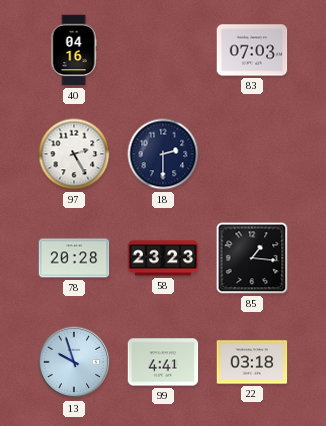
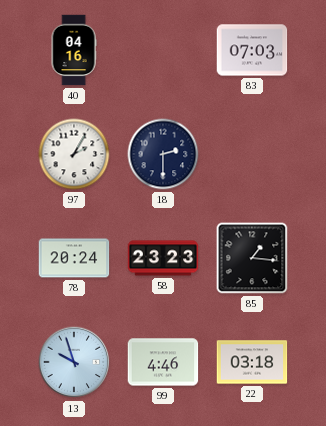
97: 2:25 -> 2:05
78: 20:28 -> 20:24
99: 4:41 -> 4:46
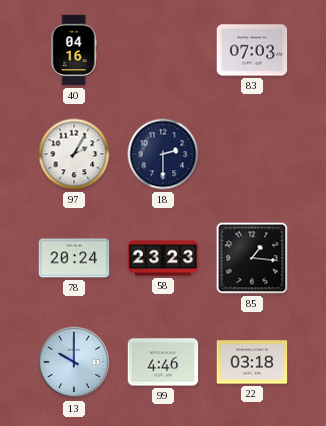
13: 9:57 -> 10:00
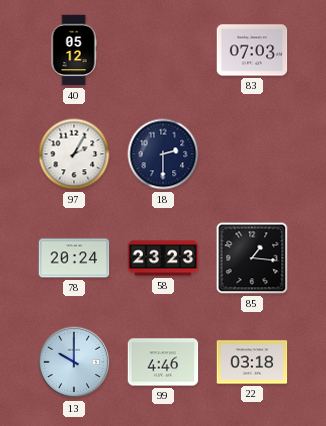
40: 04:16 -> 05:12
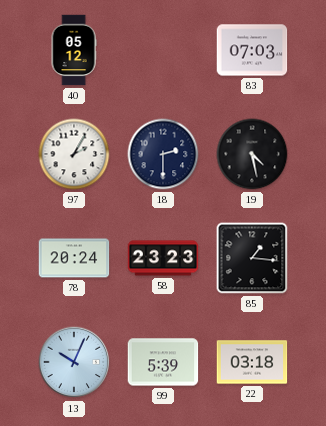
19: none -> 4:28
13: 10:00 -> 10:04
99: 4:46 -> 5:39
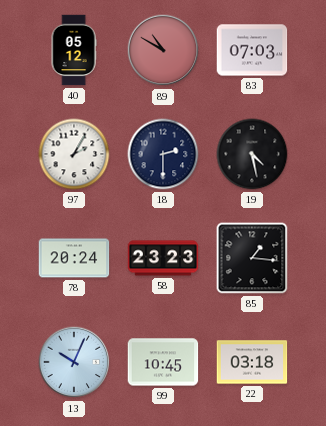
89: none -> 10:50
99: 5:39 -> 10:45
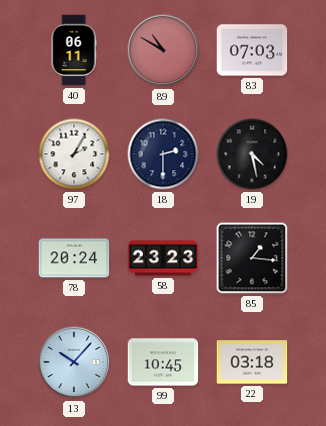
40: 05:12 -> 06:11
13: 10:04 -> 10:07
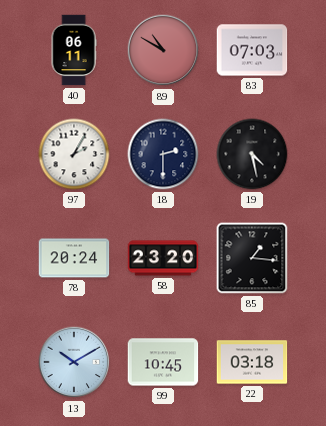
58: 23:23 -> 23:20
13: 10:07 -> 10:10
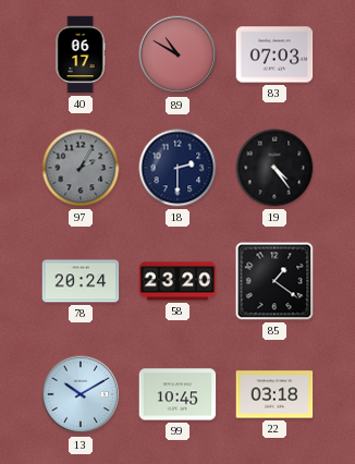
40: 06:11 -> 06:17
97 dial: white -> grey
19: 4:28 -> 4:24
85: 1:16 -> 1:21
